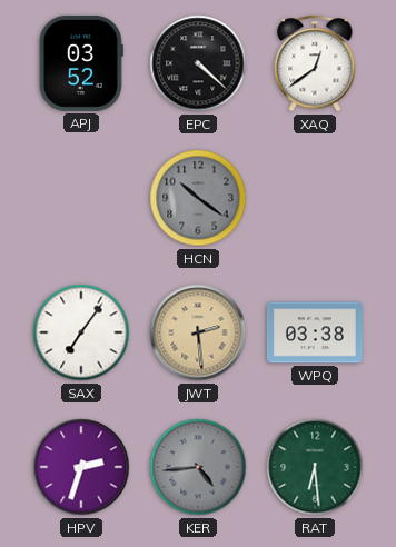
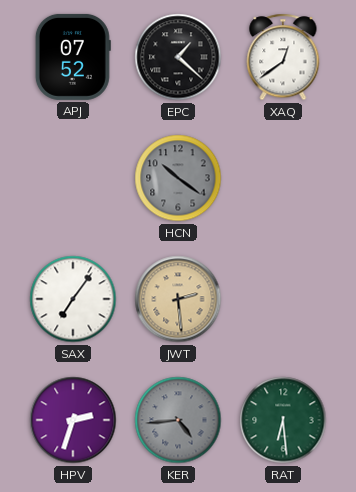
APJ: 03:52 -> 07:52
EPC: 4:22 -> 1:22
WPQ: 03:38 -> none
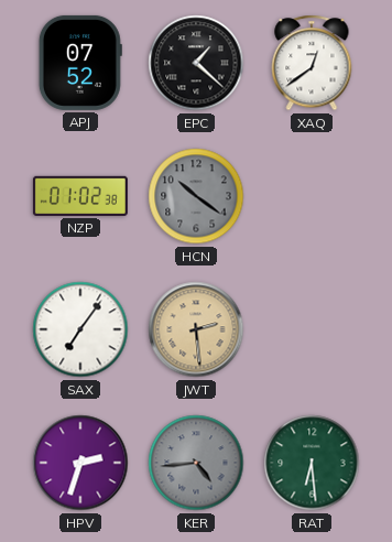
NZP: none -> 01:02
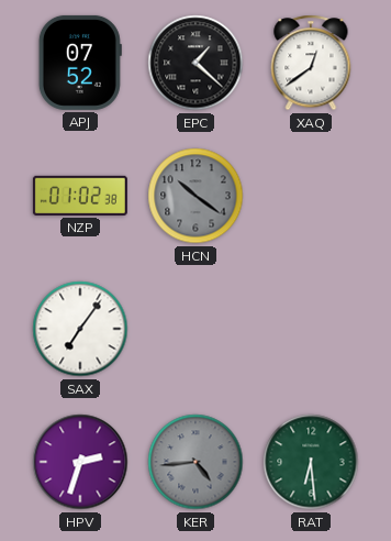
JWT: 2:29 -> none
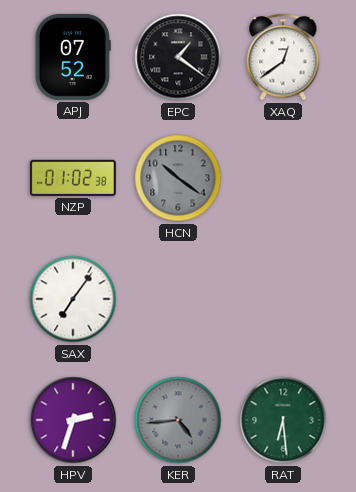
EPC: 1:22 -> 1:21
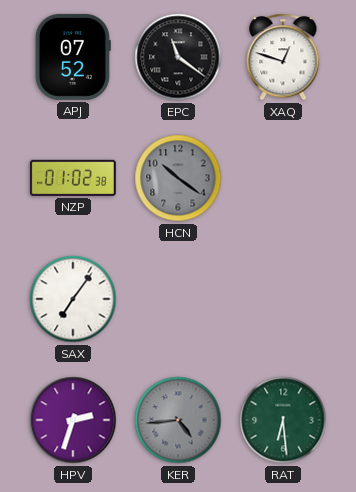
EPC: 1:21 -> 11:21
XAQ: 12:39 -> 12:48
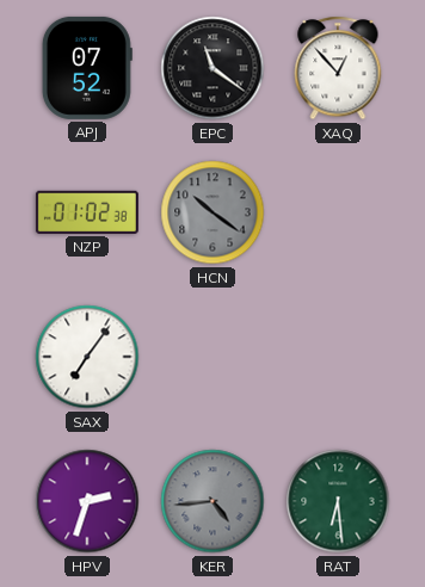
XAQ: 12:48 -> 12:53
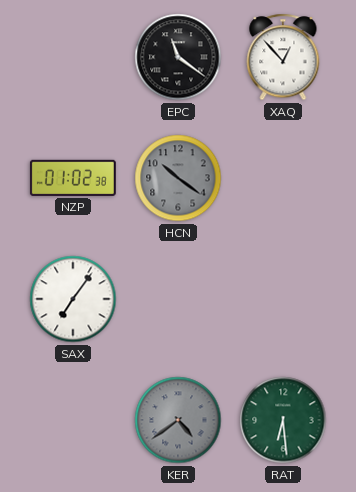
APJ: 07:52 -> none
HPV: 2:33 -> none
KER: 4:44 -> 4:39
